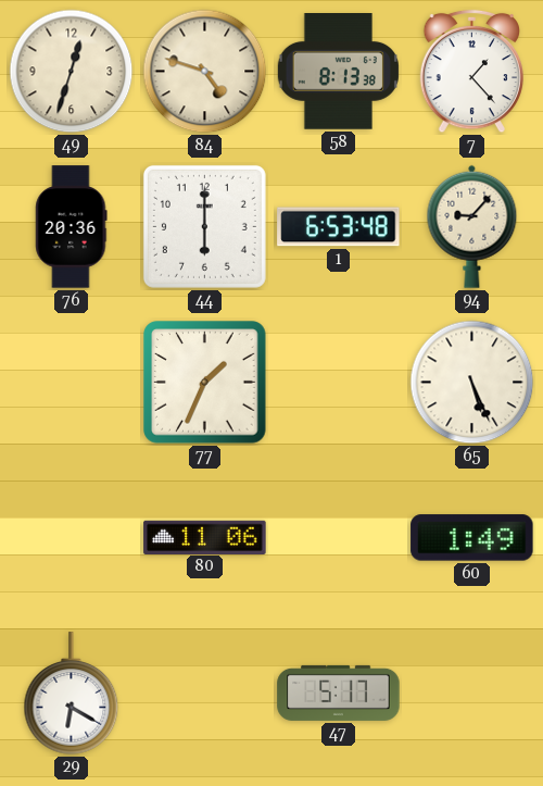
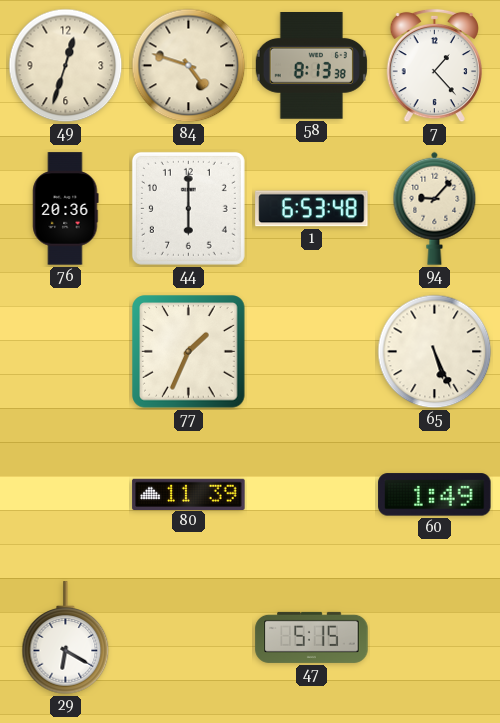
80: 11:06 -> 11:39
47: 5:17 -> 5:15
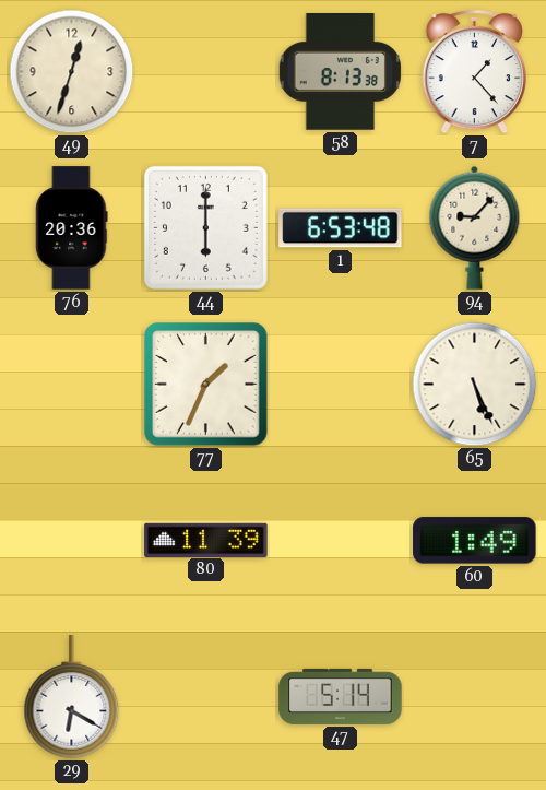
84: 4:48 -> none
47: 5:15 -> 5:14
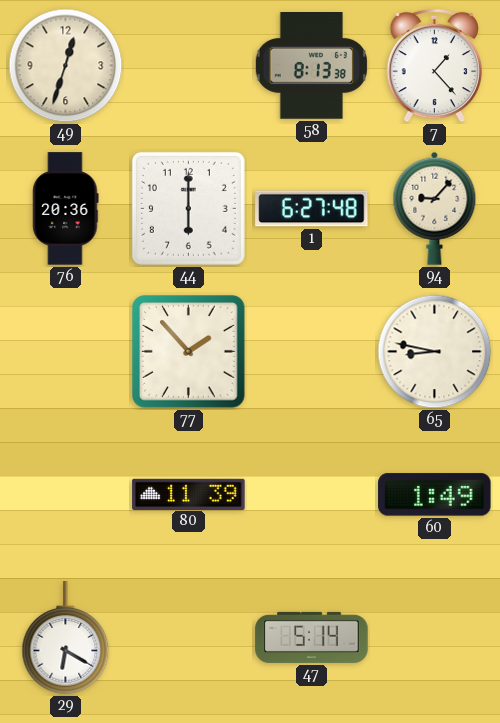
1: 6:53 -> 6:27
77: 1:34 -> 1:53
65: 5:26 -> 8:47
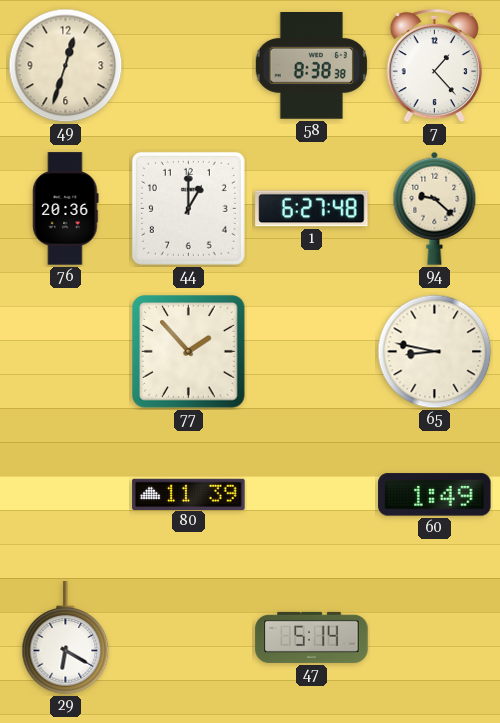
58: 8:13 -> 8:38
44: 6:00 -> 1:00
94: 9:07 -> 9:22
